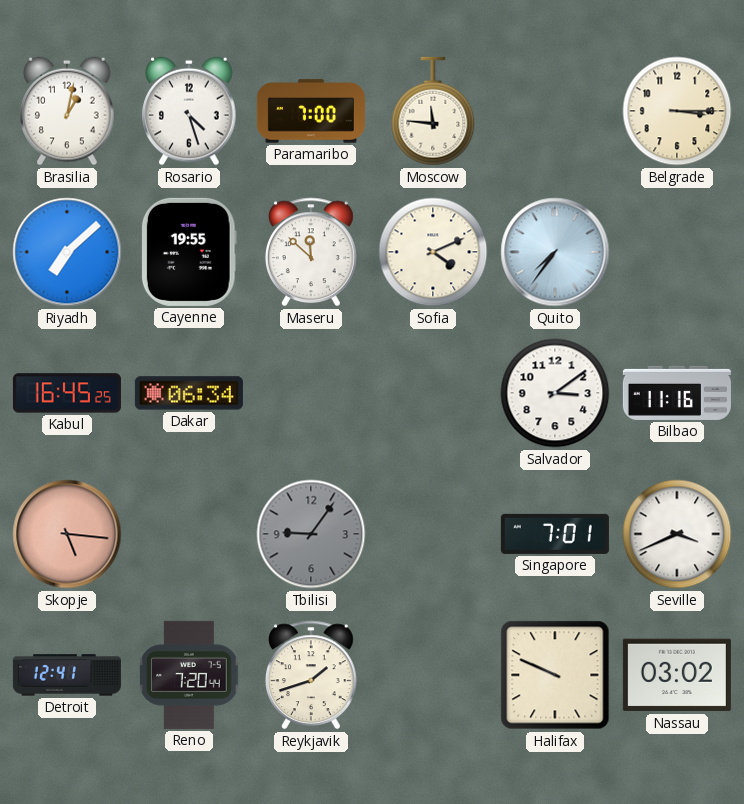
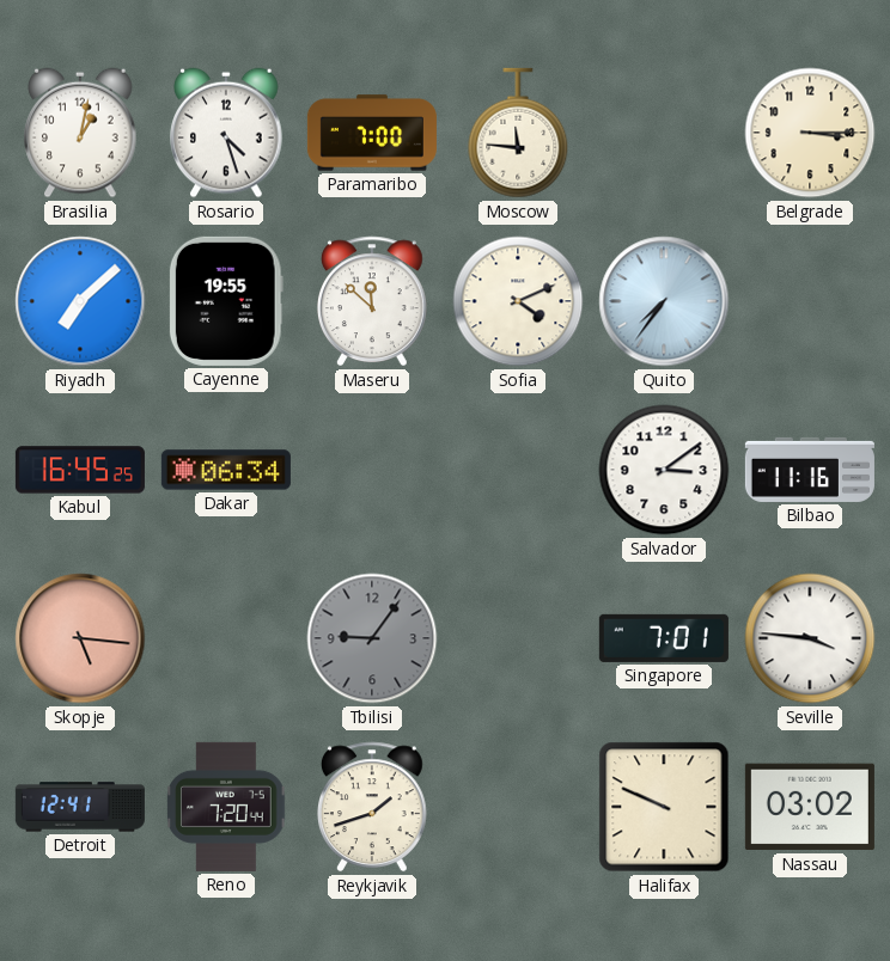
Seville: 3:41 -> 3:46
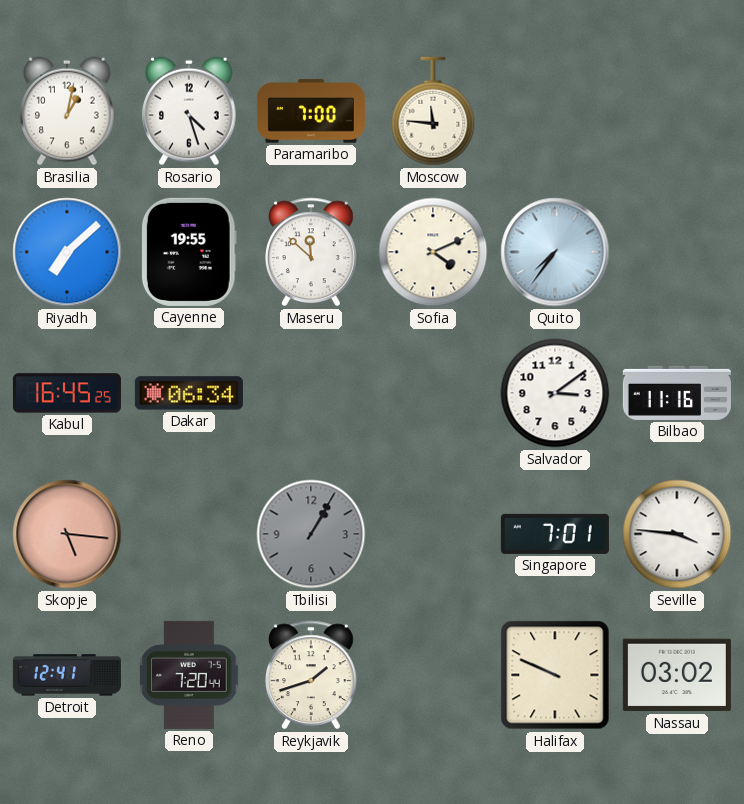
Belgrade: 3:15 -> none
Tbilisi: 9:06 -> 1:05
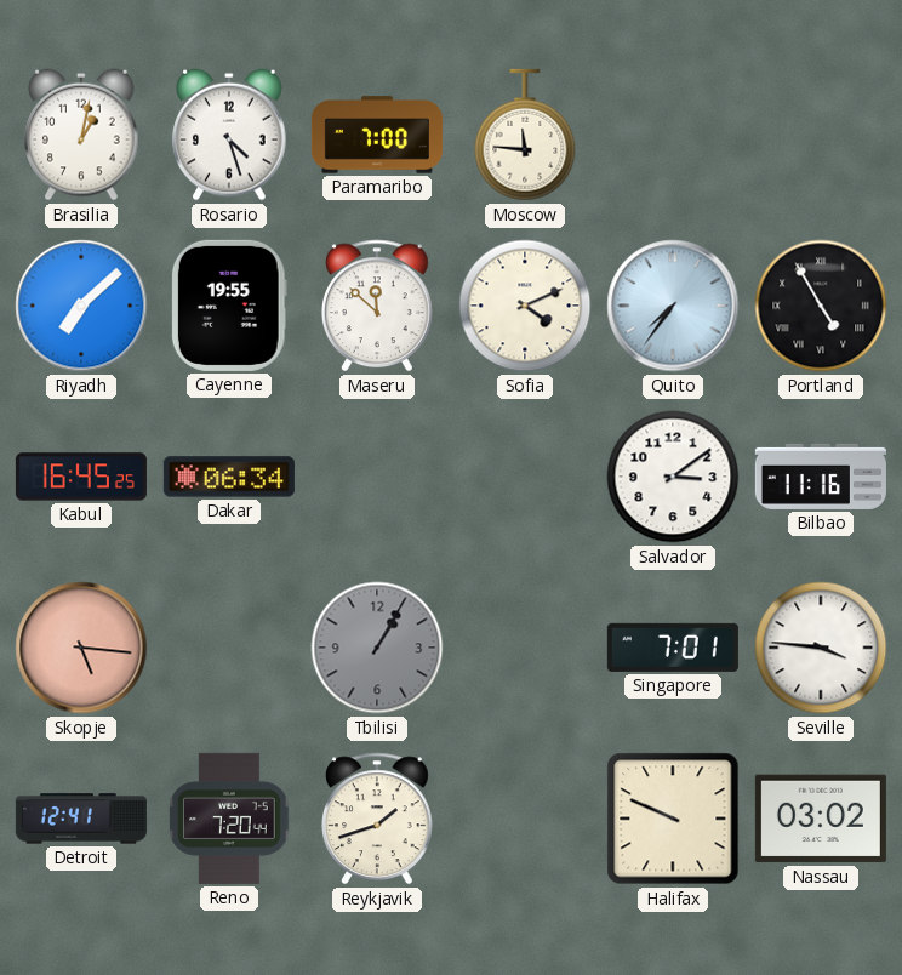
Portland: none -> 4:55
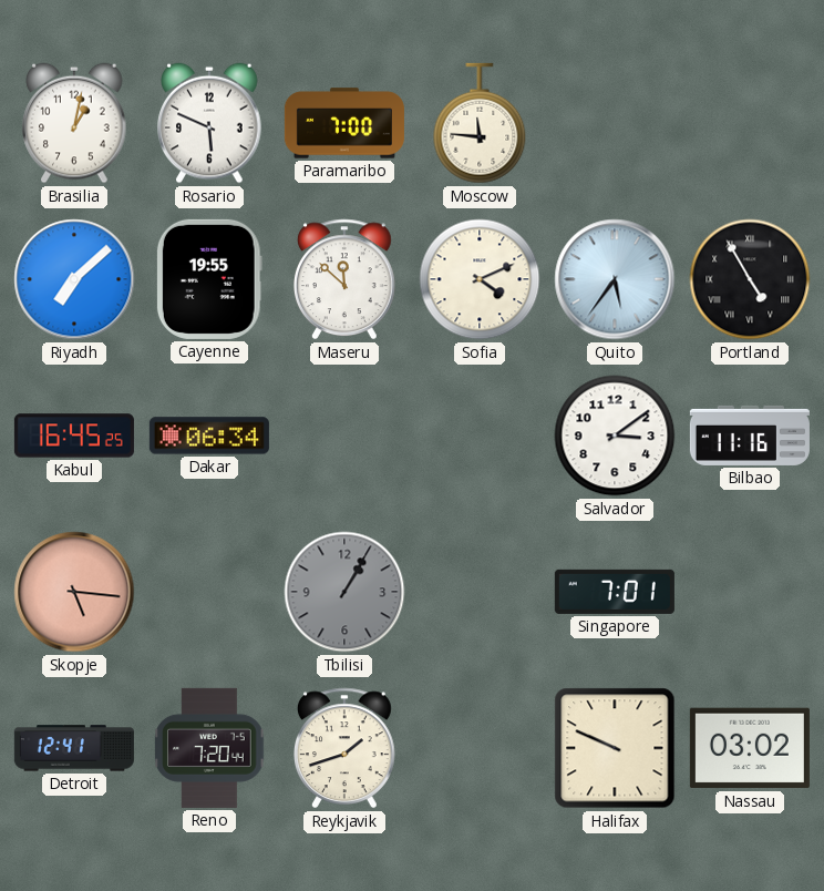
Rosario: 4:27 -> 5:49
Quito: 7:36 -> 5:36
Seville: 3:46 -> none
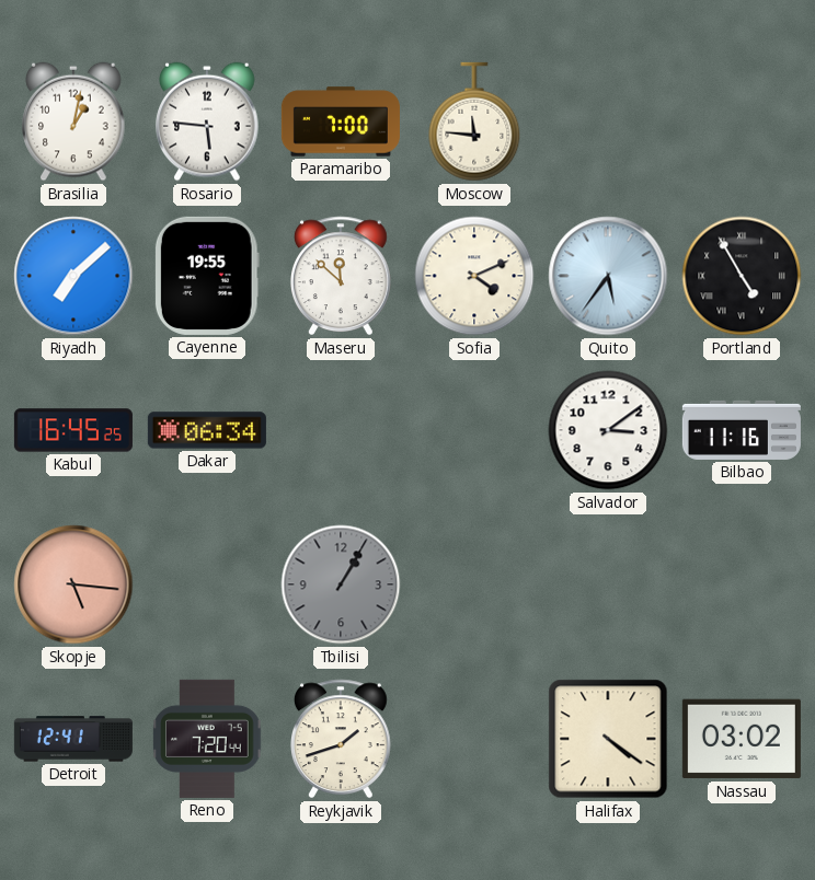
Rosario: 5:49 -> 5:46
Singapore: 7:01 -> none
Halifax: 9:49 -> 4:21
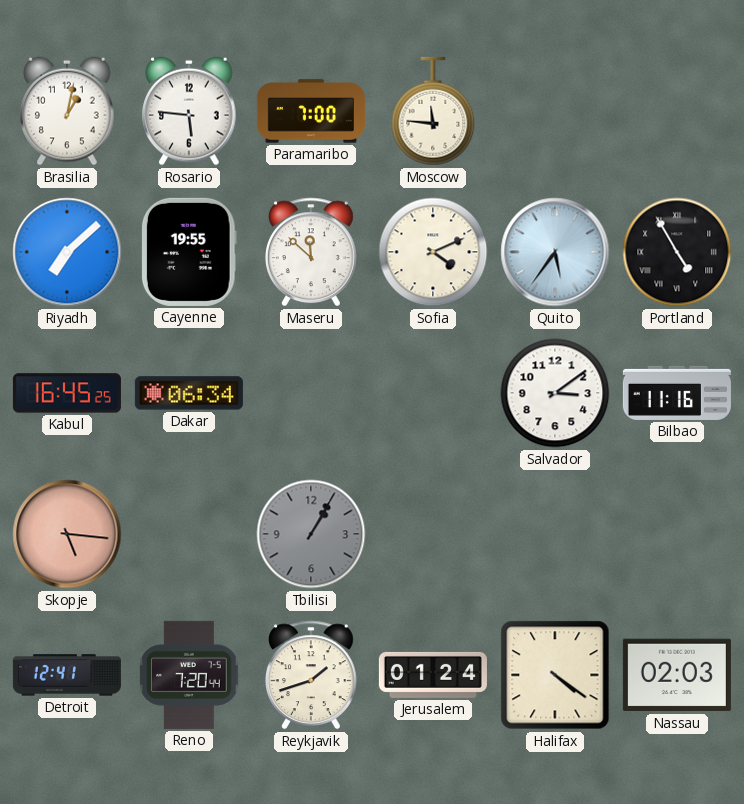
Jerusalem: none -> 01:24
Nassau: 03:02 -> 02:03
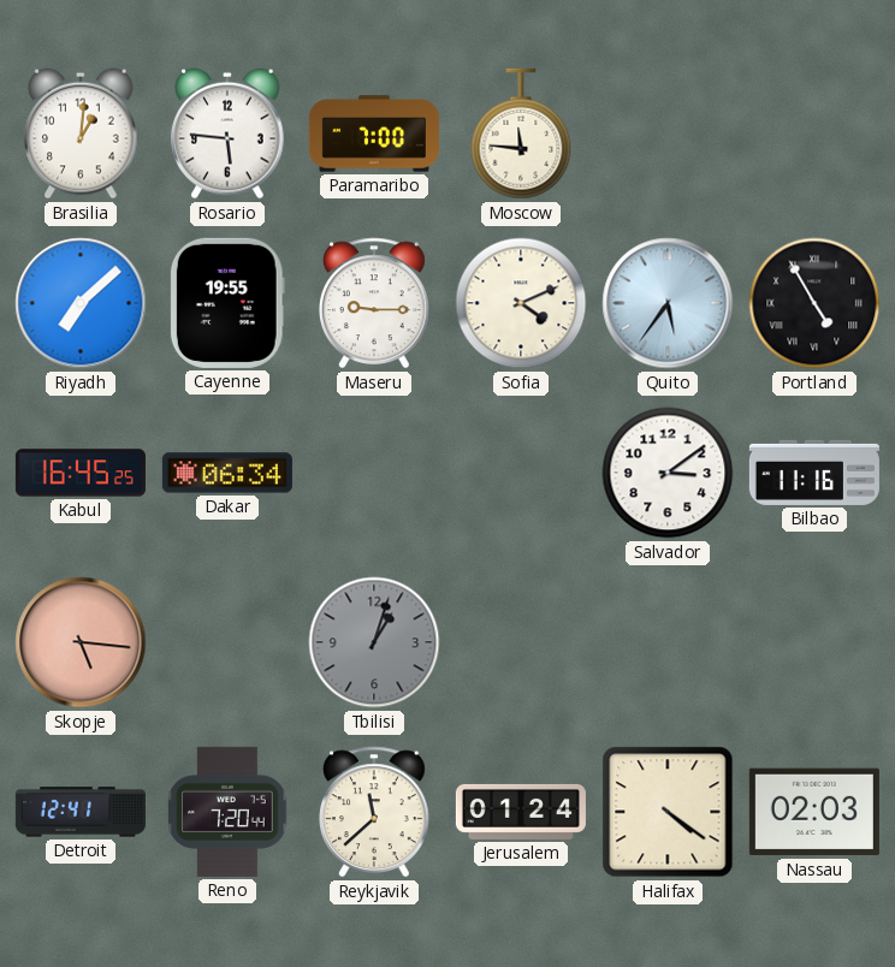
Brasilia: 1:02 -> 1:01
Maseru: 11:52 -> 9:15
Tbilisi: 1:05 -> 1:03
Reykjavik: 1:42 -> 11:38
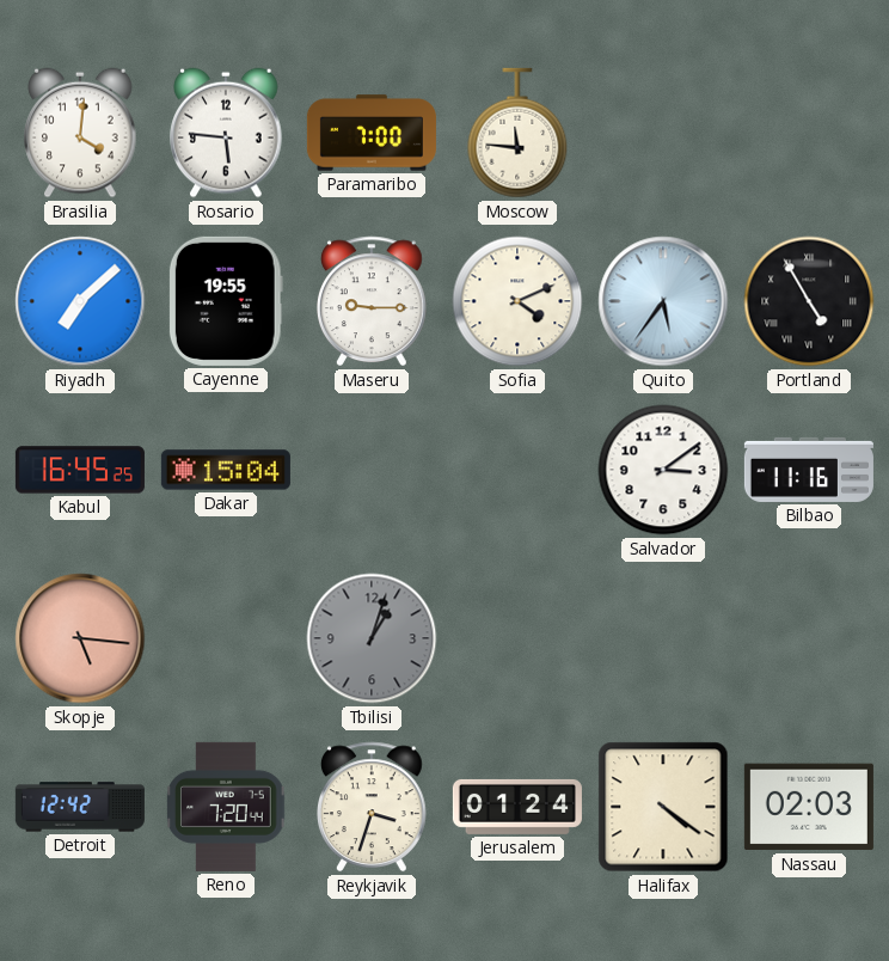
Brasilia: 1:01 -> 4:01
Dakar: 06:34 -> 15:04
Detroit: 12:41 -> 12:42
Reykjavik: 11:38 -> 3:33
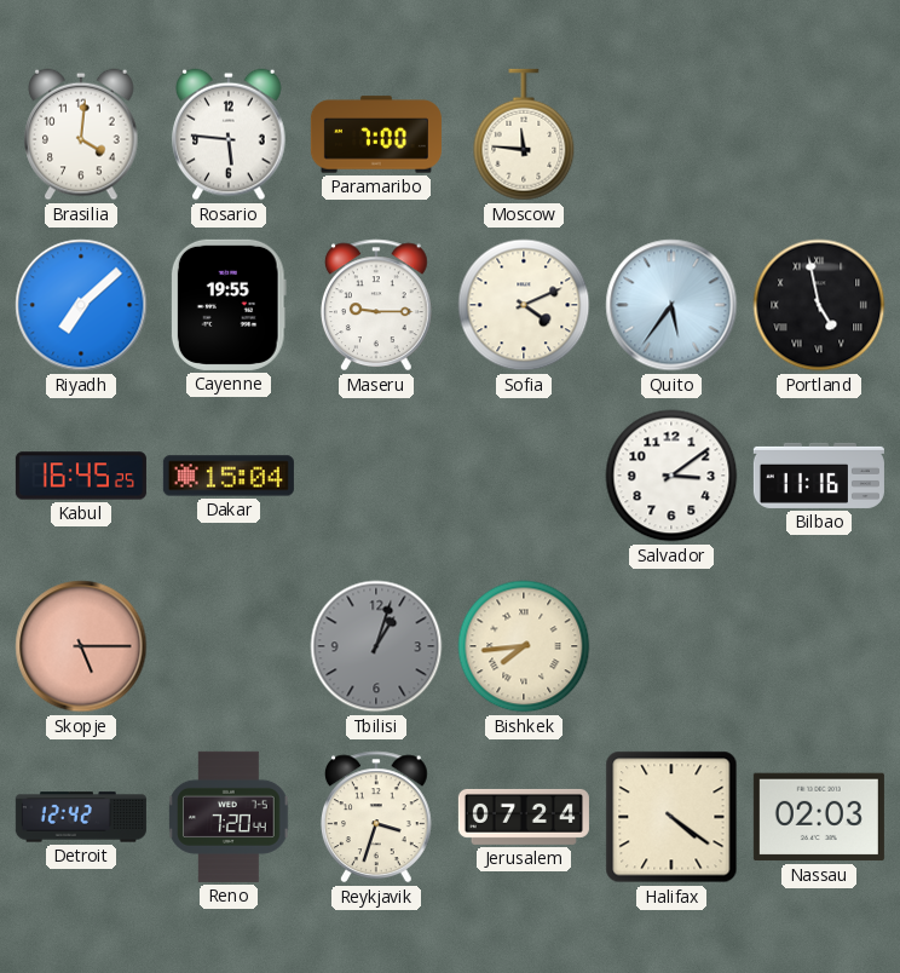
Portland: 4:55 -> 4:58
Skopje: 5:16 -> 5:15
Bishkek: none -> 7:44
Jerusalem: 01:24 -> 07:24
